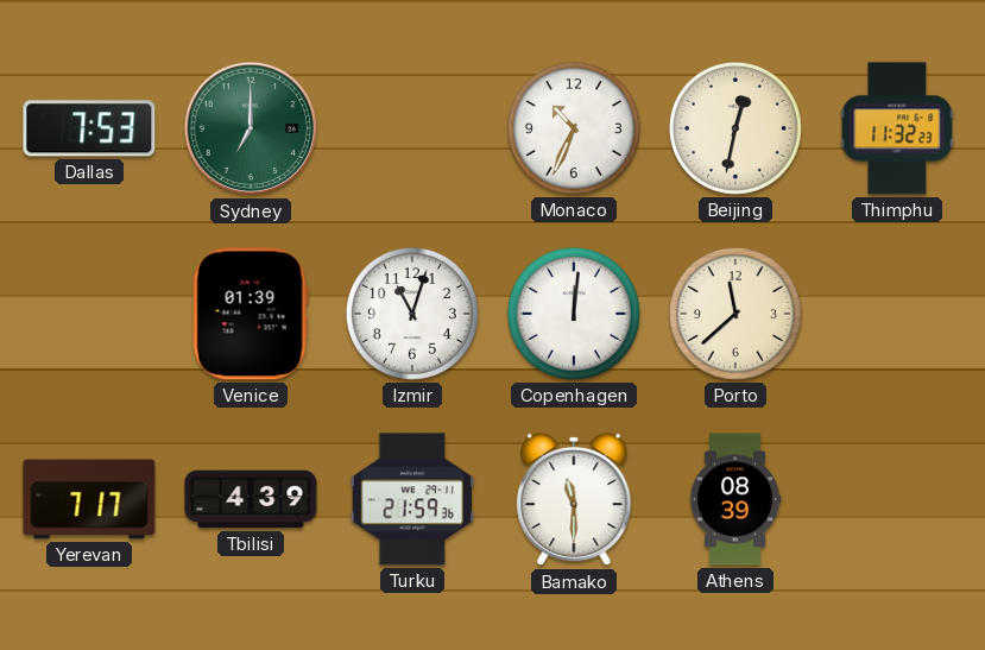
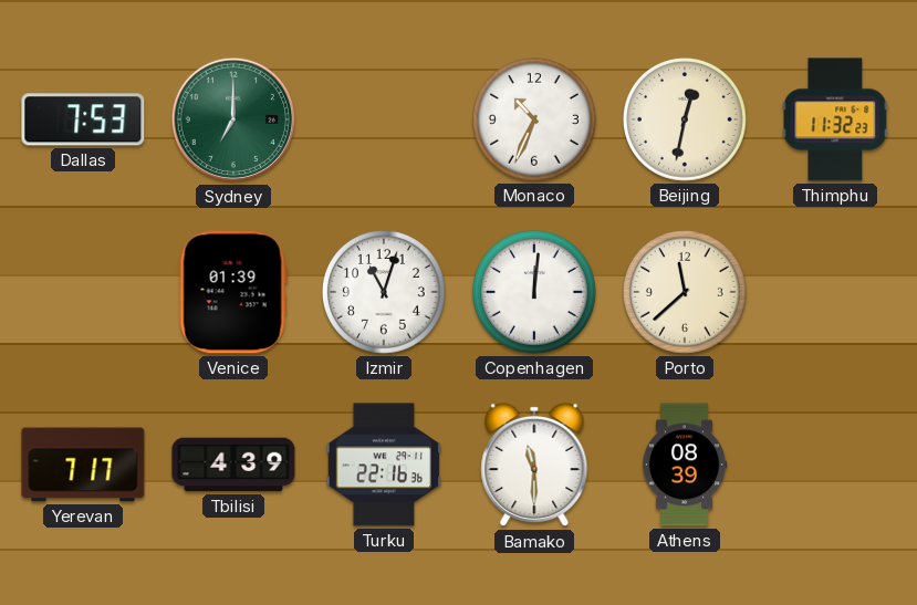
Turku: 21:59 -> 22:16
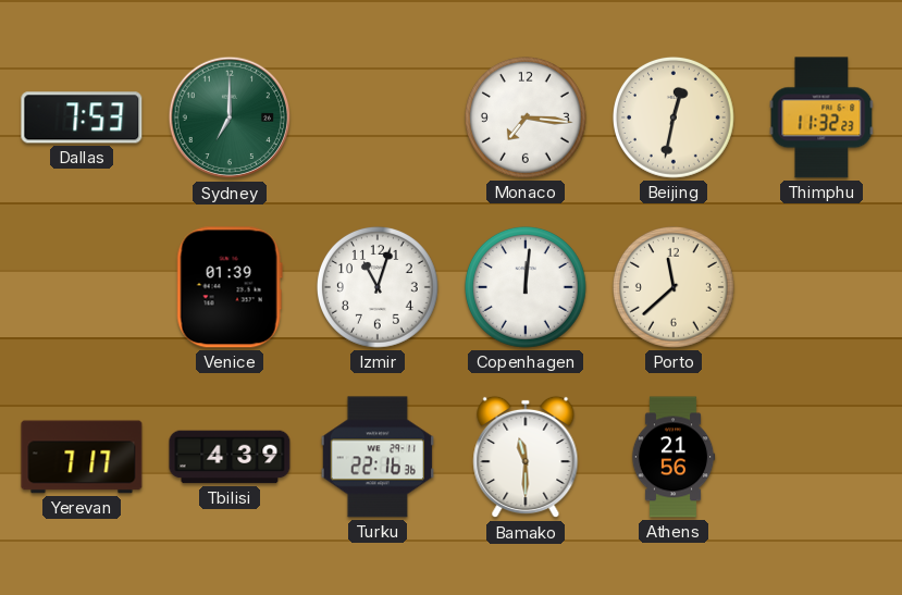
Monaco: 10:34 -> 7:16
Athens: 08:39 -> 21:56
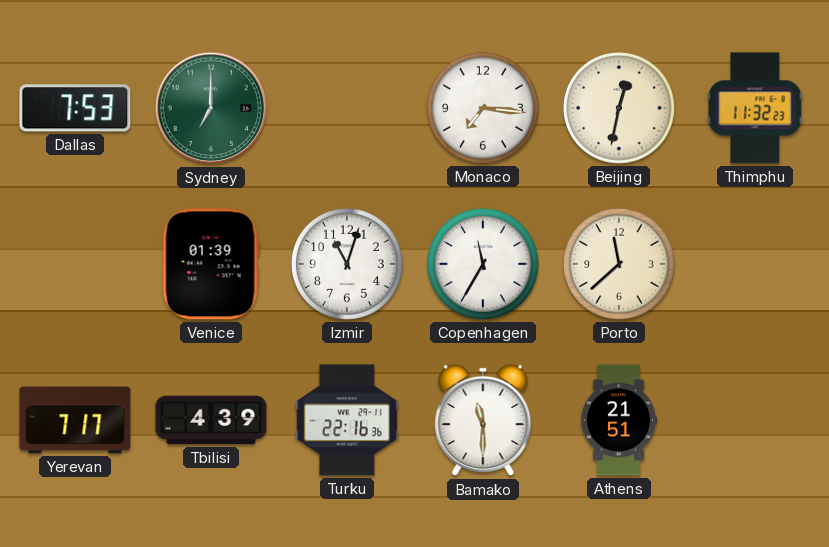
Copenhagen: 12:01 -> 11:35
Athens: 21:56 -> 21:51
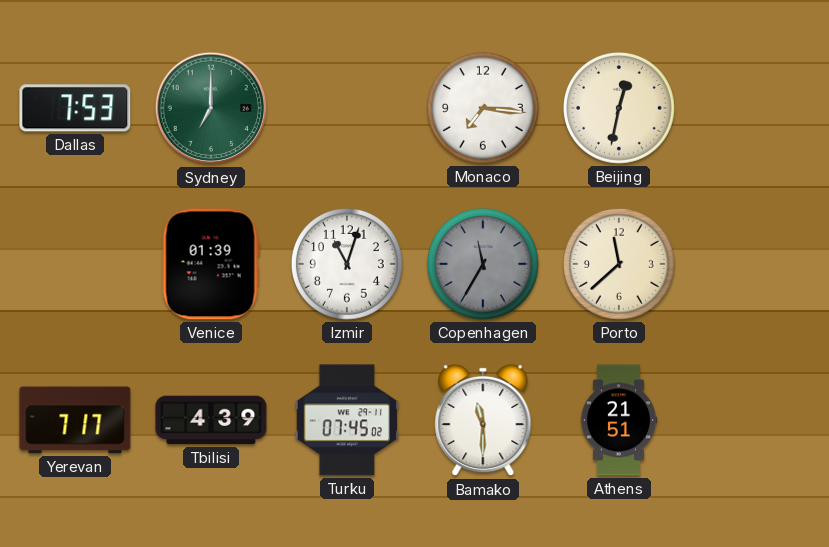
Thimphu: 11:32 -> none
Copenhagen dial: white -> grey
Turku: 22:16 -> 07:45
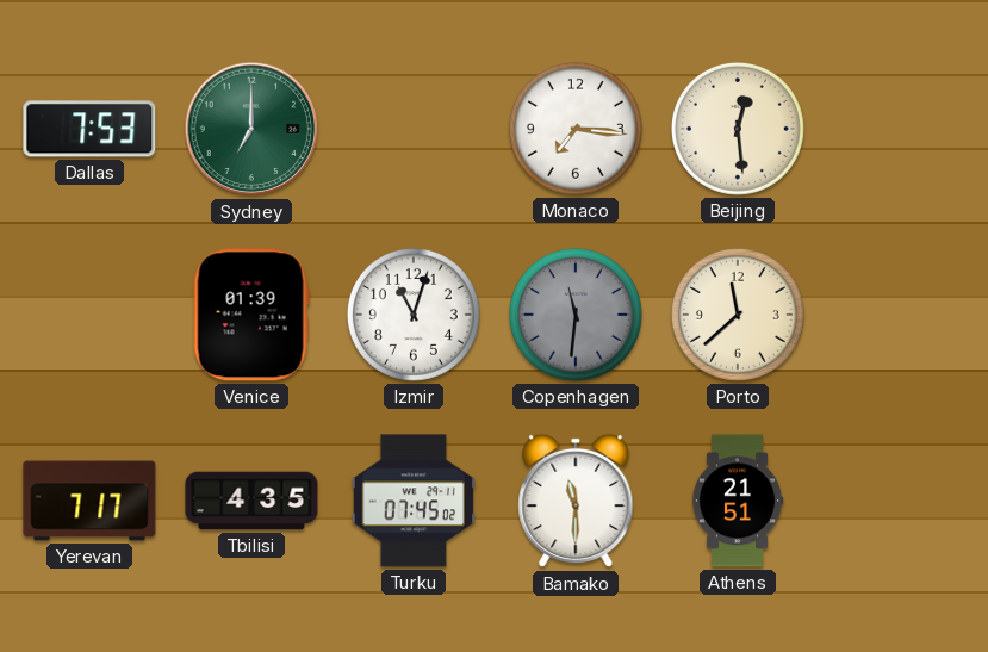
Beijing: 12:32 -> 12:29
Copenhagen: 11:35 -> 11:31
Tbilisi: 4:39 -> 4:35
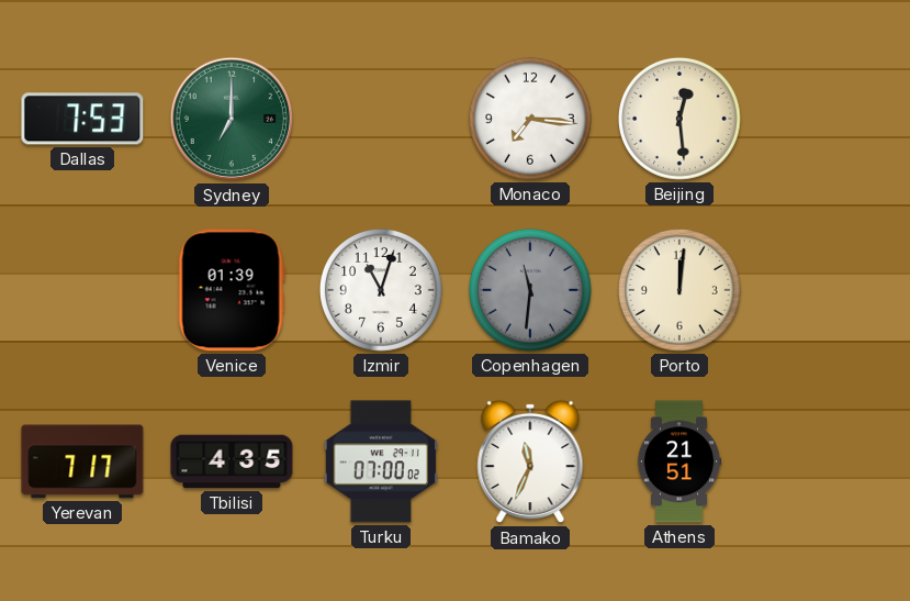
Porto: 11:38 -> 12:01
Turku: 07:45 -> 07:00
Bamako: 11:30 -> 11:34
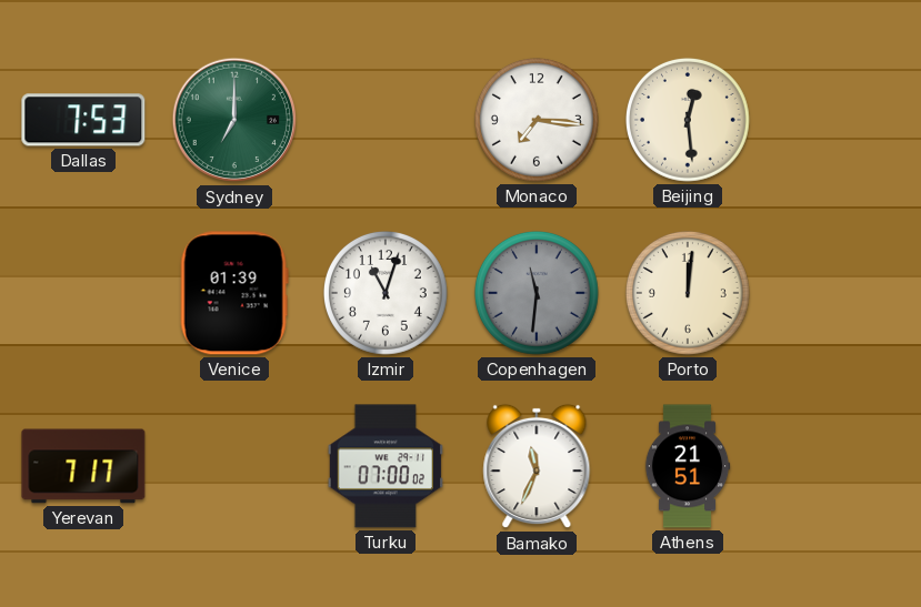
Tbilisi: 4:35 -> none
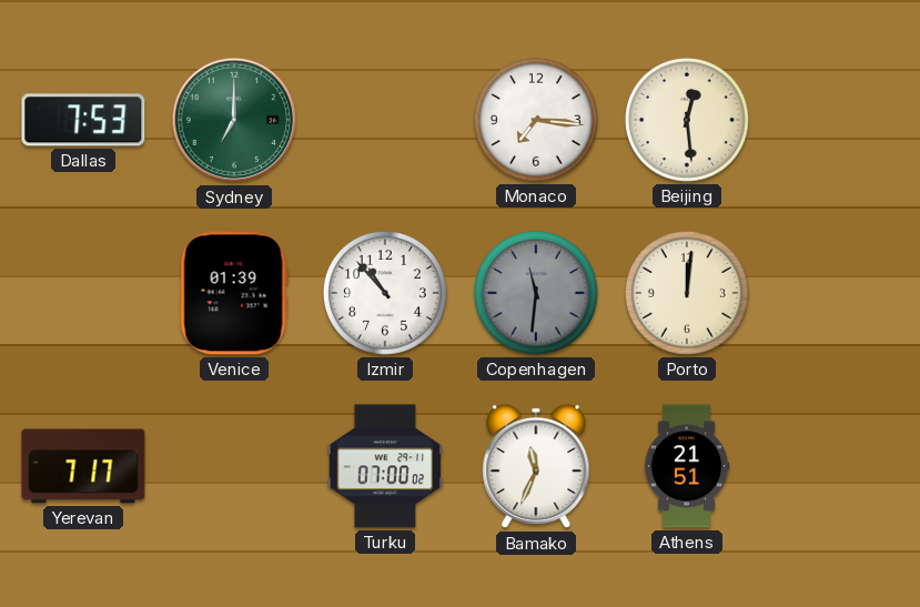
Izmir: 11:03 -> 10:53
